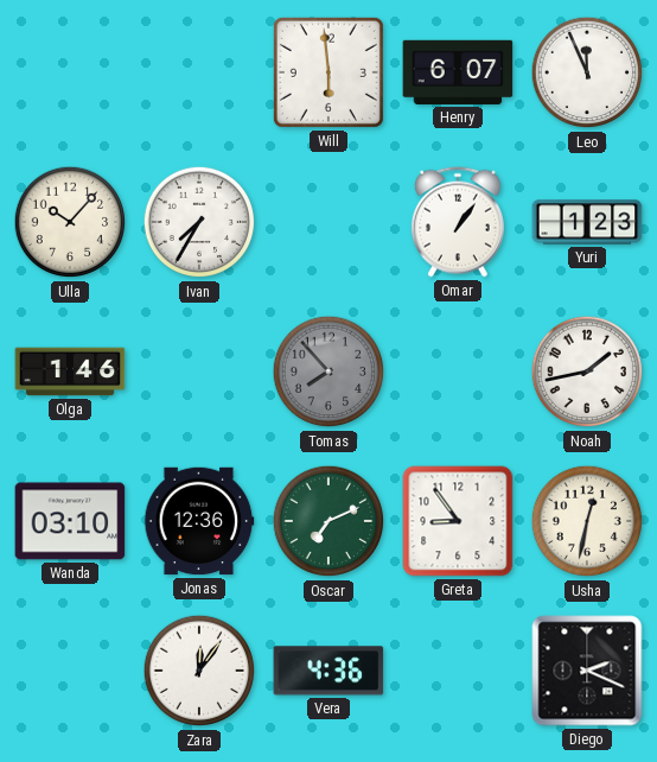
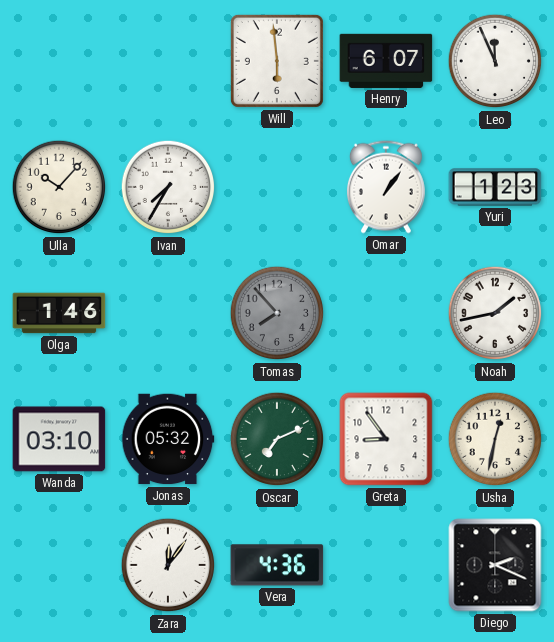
Jonas: 12:36 -> 05:32
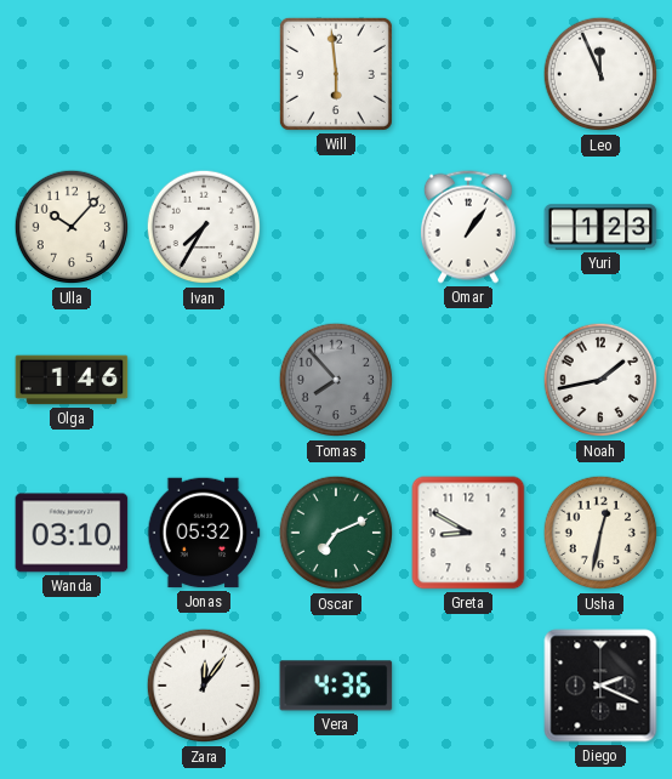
Henry: 6:07 -> none
Greta: 8:54 -> 8:50
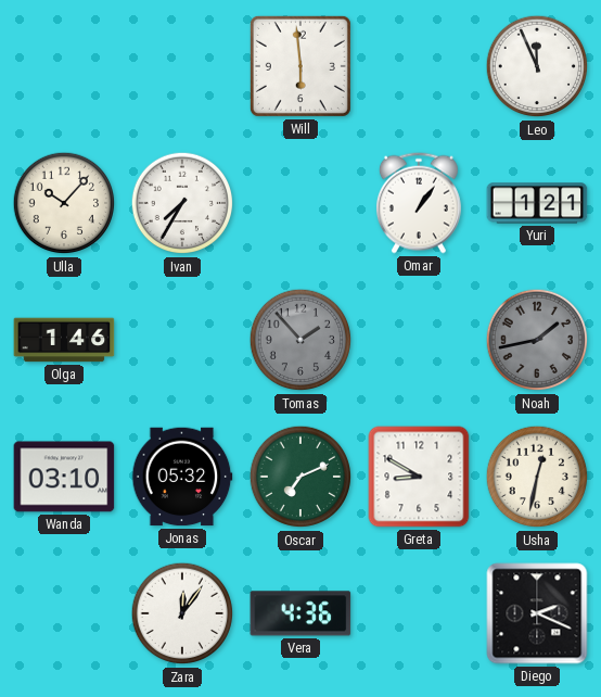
Yuri: 1:23 -> 1:21
Tomas: 7:53 -> 1:53
Noah dial: white -> grey
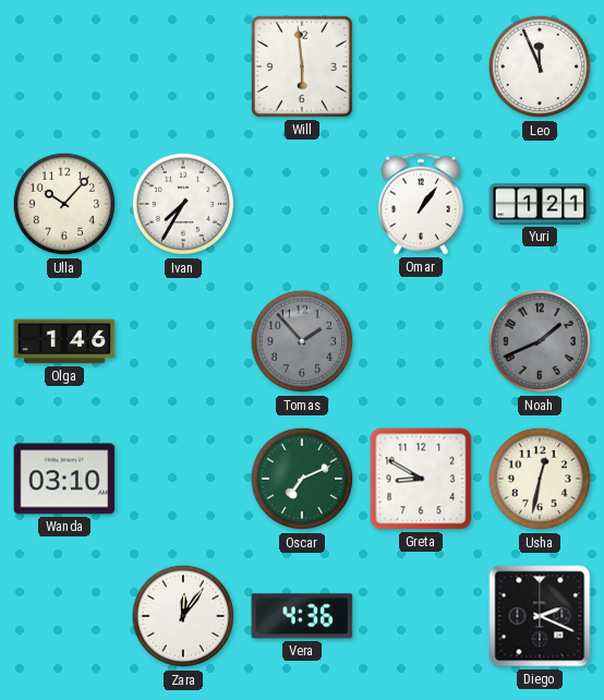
Noah: 1:43 -> 1:41
Jonas: 05:32 -> none
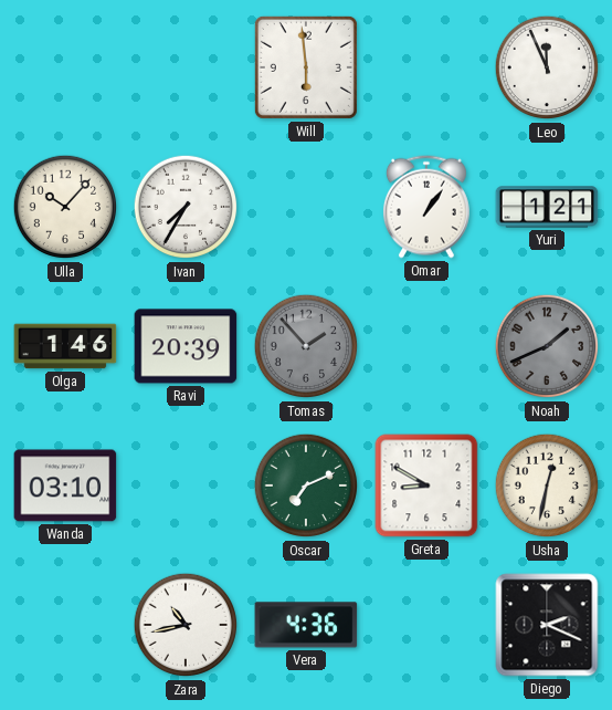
Ravi: none -> 20:39
Zara: 12:06 -> 10:43
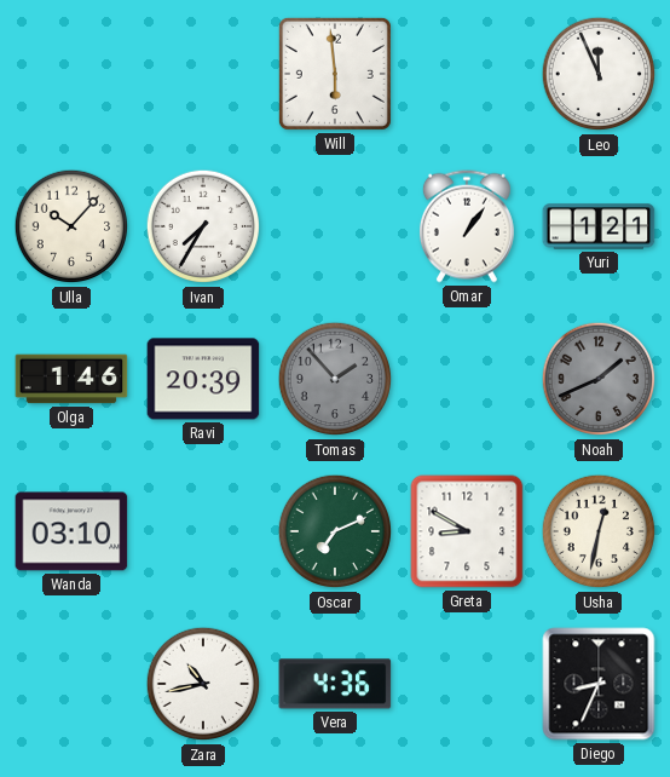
Diego: 2:19 -> 8:34
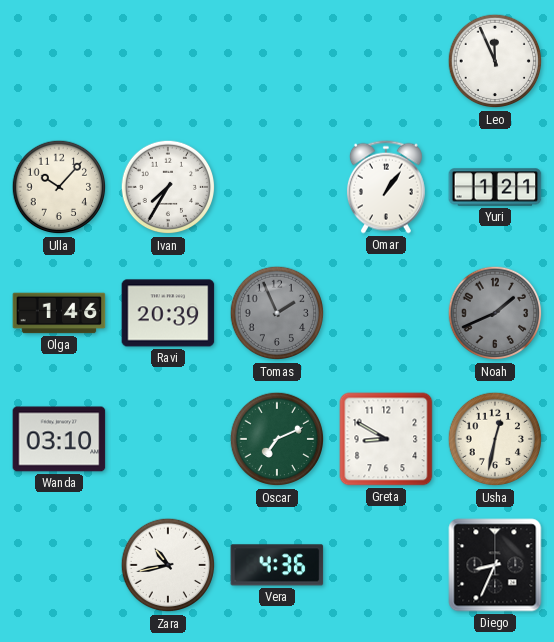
Will: 5:59 -> none
Tomas: 1:53 -> 1:56
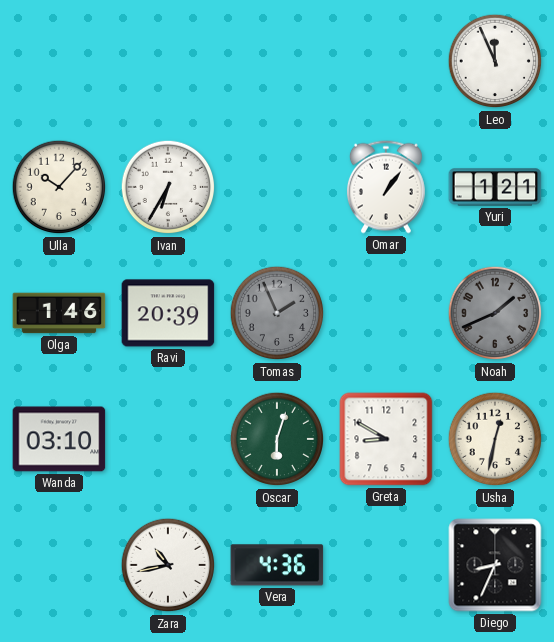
Ivan: 7:35 -> 6:35
Oscar: 7:11 -> 6:03
